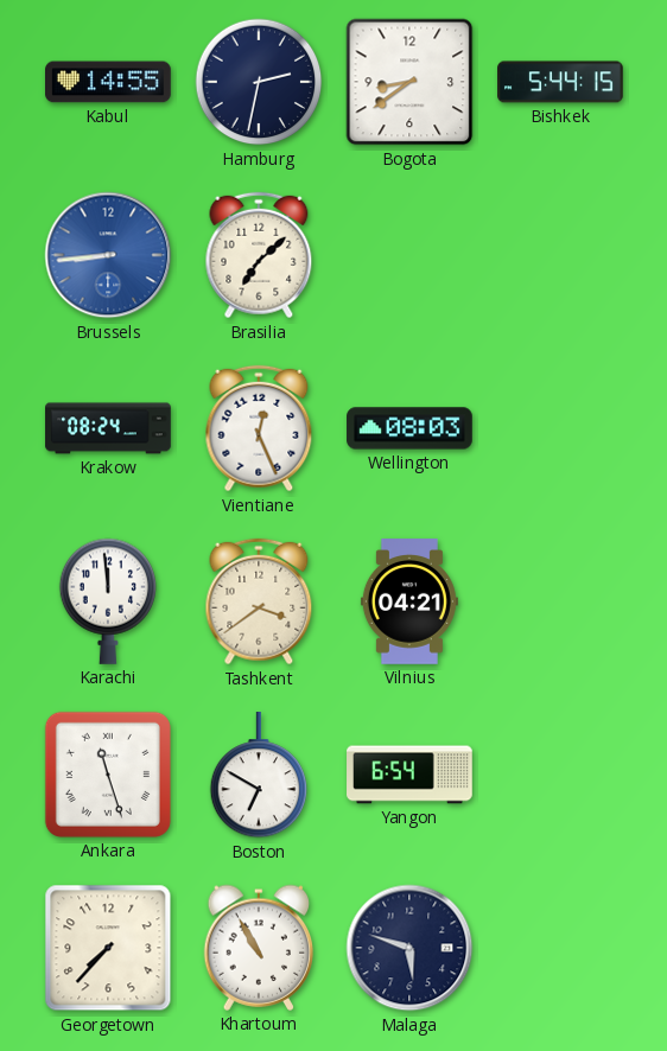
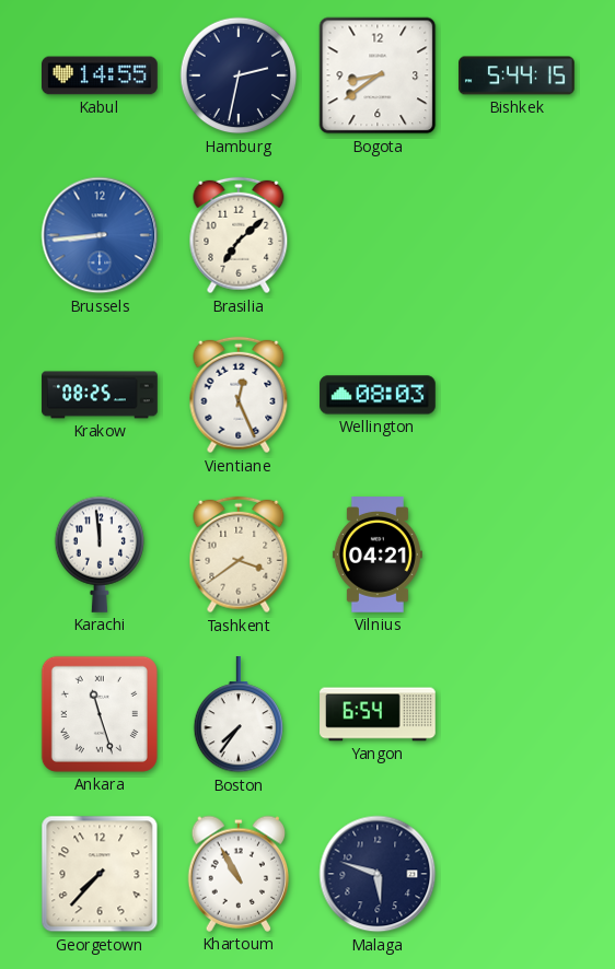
Krakow: 08:24 -> 08:25
Boston: 6:50 -> 7:36
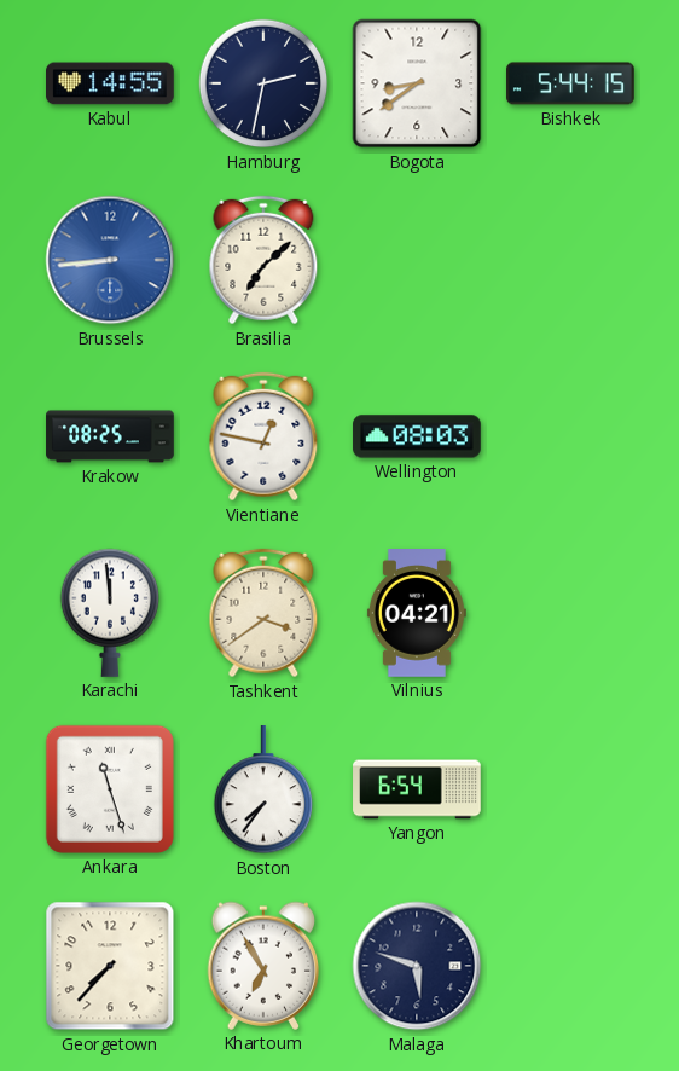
Vientiane: 12:26 -> 12:47
Khartoum: 10:55 -> 6:55
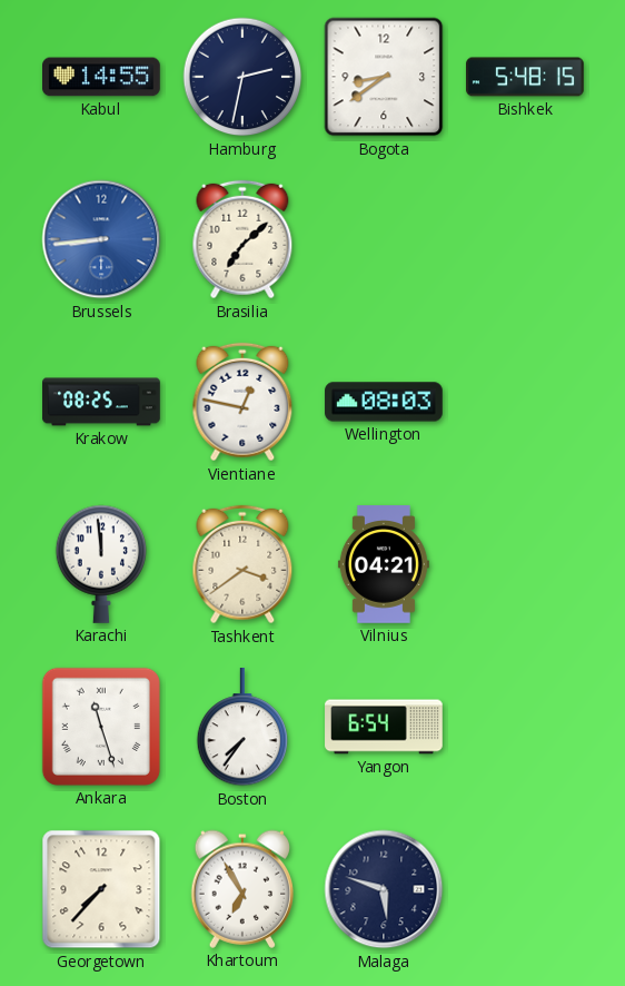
Bishkek: 5:44 -> 5:48
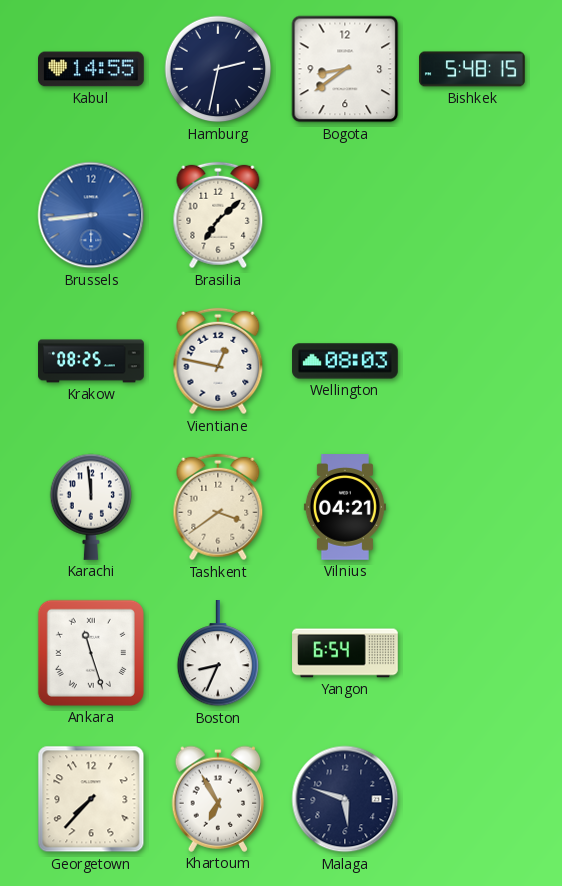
Boston: 7:36 -> 8:34
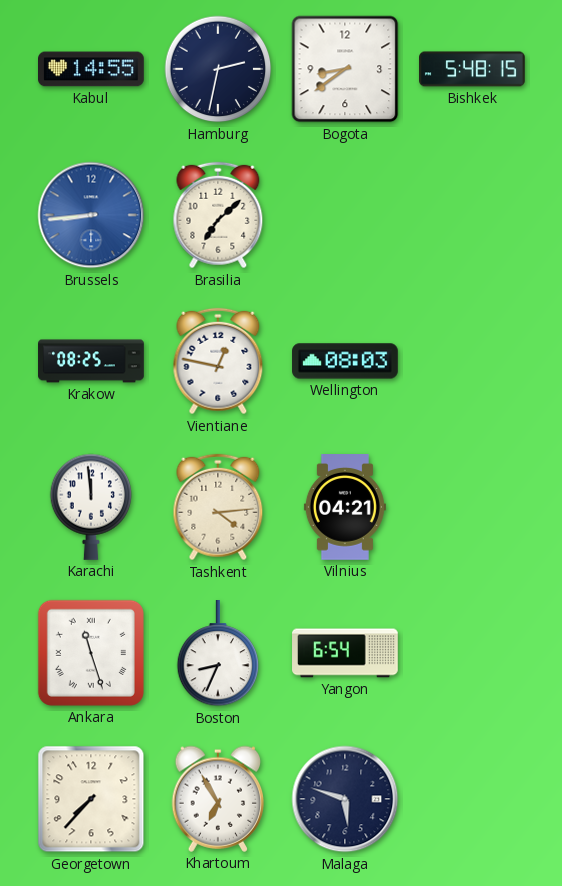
Tashkent: 3:39 -> 4:14
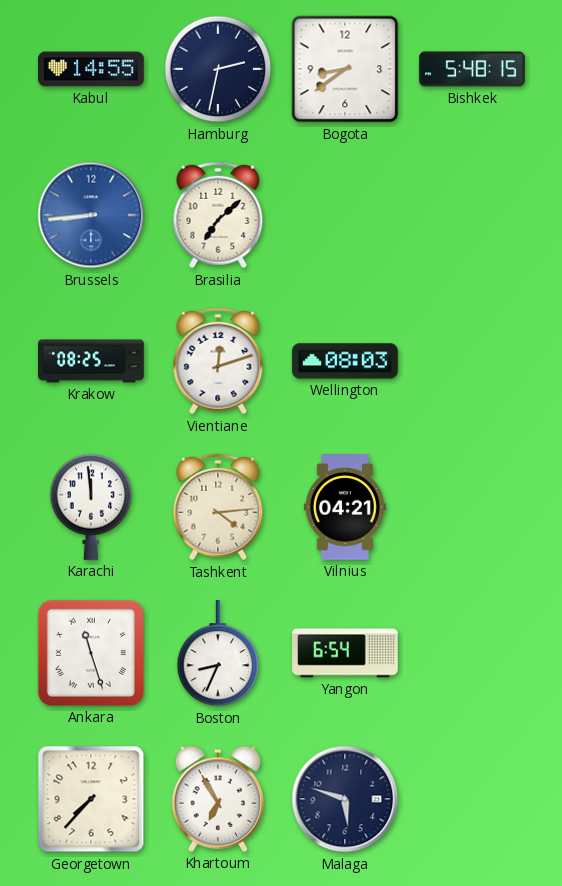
Vientiane: 12:47 -> 12:12
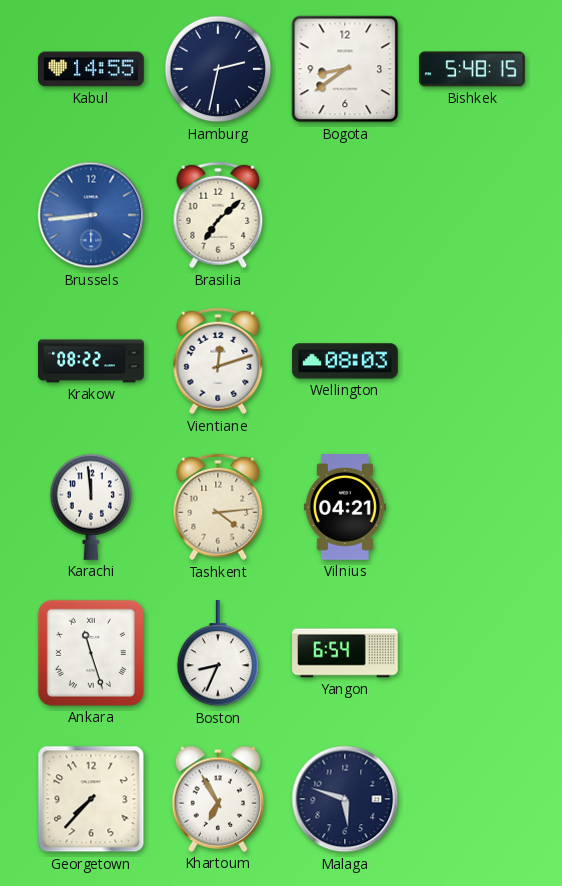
Krakow: 08:25 -> 08:22
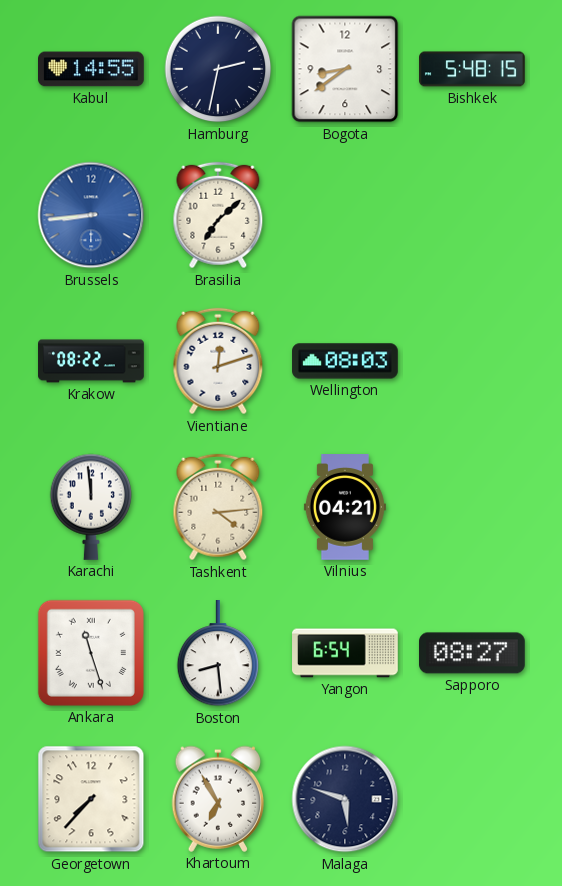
Boston: 8:34 -> 8:29
Sapporo: none -> 08:27
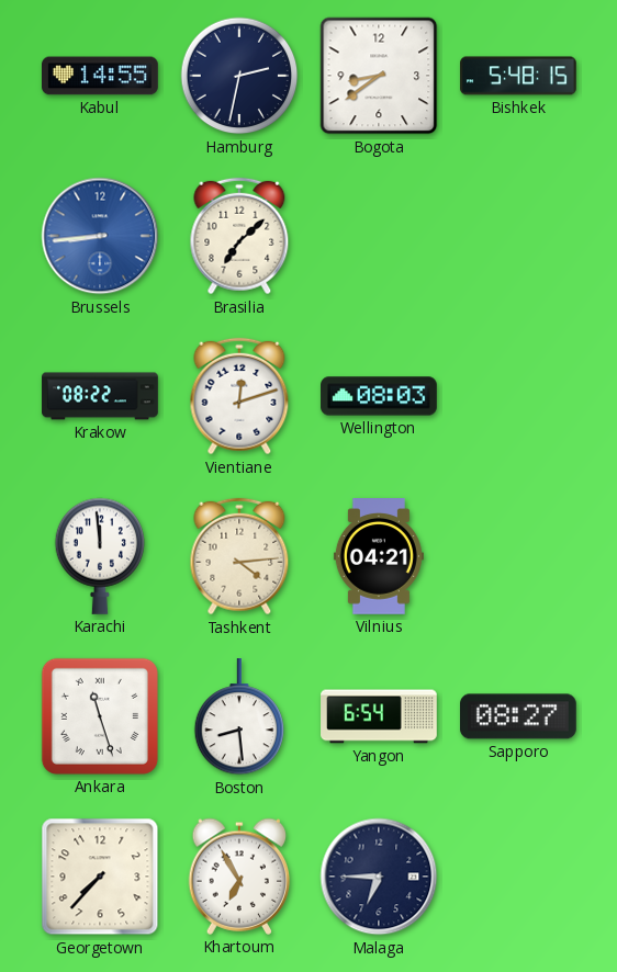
Malaga: 5:48 -> 6:45
